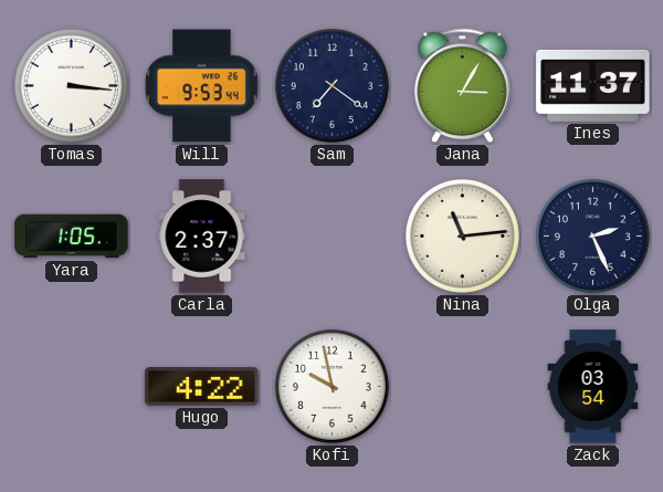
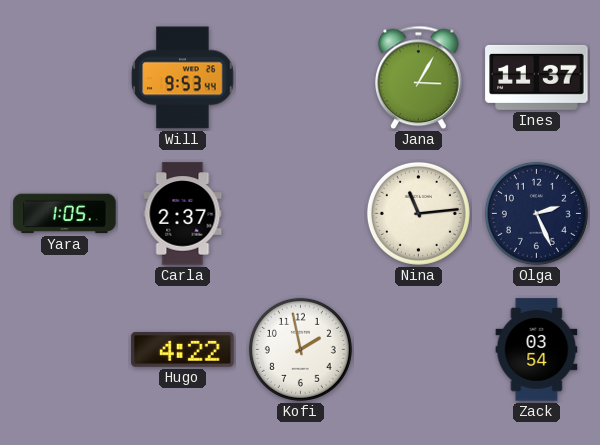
Tomas: 3:16 -> none
Sam: 7:21 -> none
Kofi: 9:58 -> 1:58
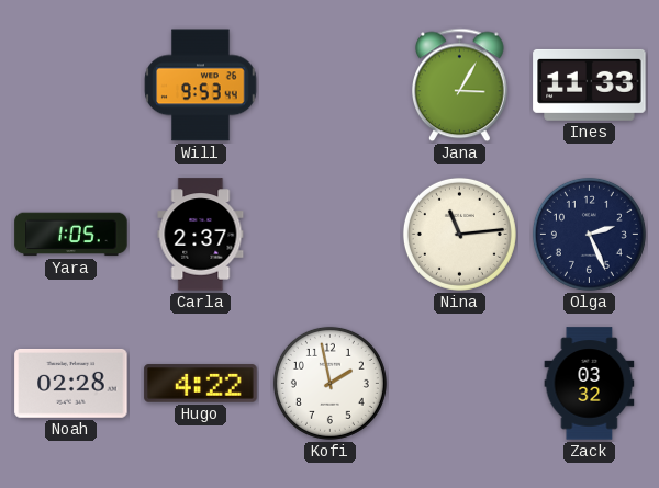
Ines: 11:37 -> 11:33
Noah: none -> 02:28
Zack: 03:54 -> 03:32
